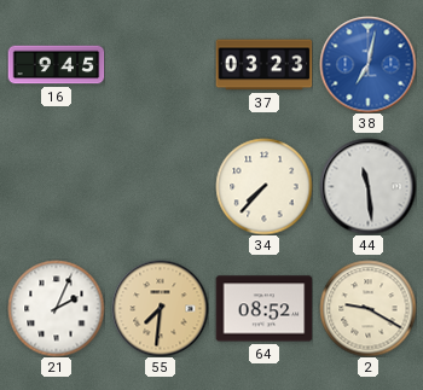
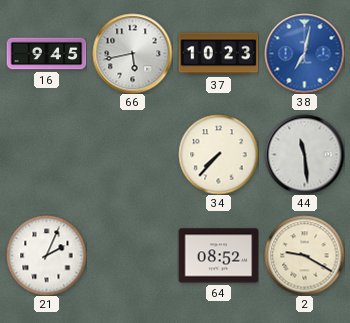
66: none -> 5:43
37: 03:23 -> 10:23
55: 7:31 -> none
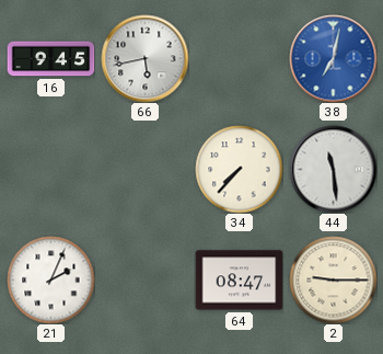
37: 10:23 -> none
64: 08:52 -> 08:47
2: 9:20 -> 9:15
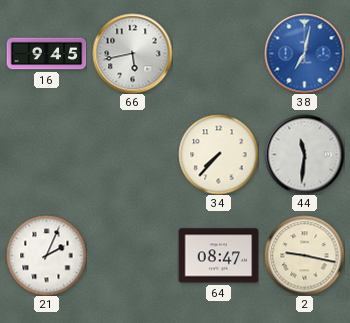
44: 11:29 -> 11:31
2: 9:15 -> 9:17
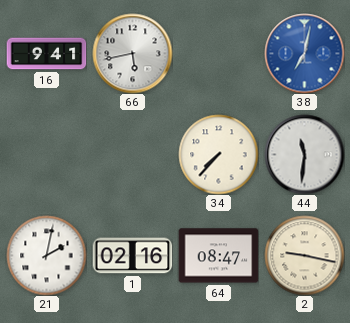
16: 9:45 -> 9:41
21: 2:04 -> 2:02
1: none -> 02:16
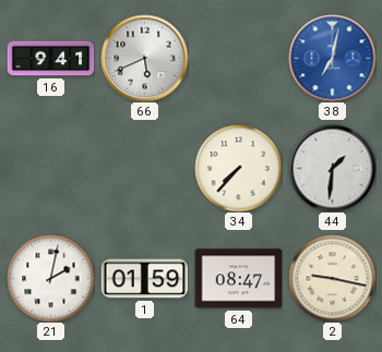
66: 5:43 -> 5:41
44: 11:31 -> 1:31
1: 02:16 -> 01:59
